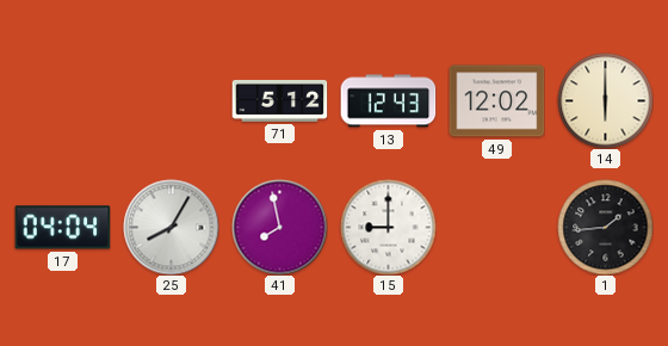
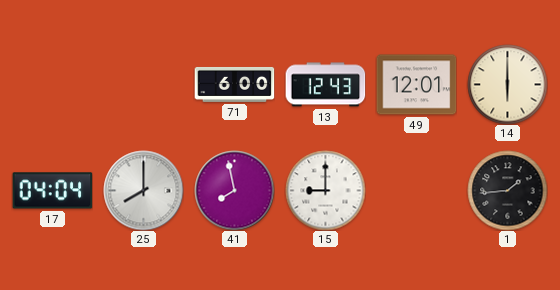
71: 5:12 -> 6:00
49: 12:02 -> 12:01
25: 8:05 -> 8:00
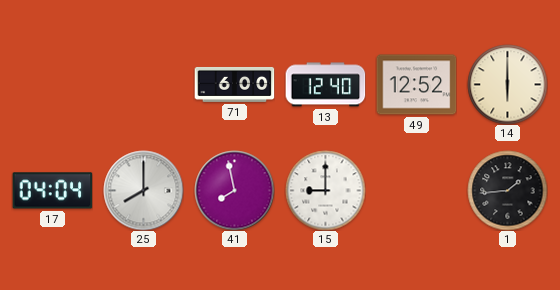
13: 12:43 -> 12:40
49: 12:01 -> 12:52
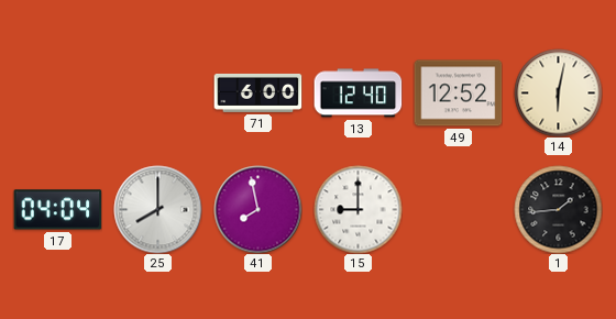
14: 6:00 -> 6:02
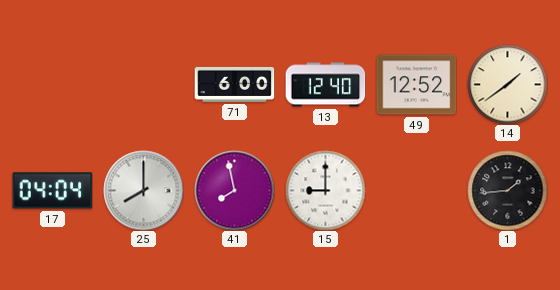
14: 6:02 -> 1:39
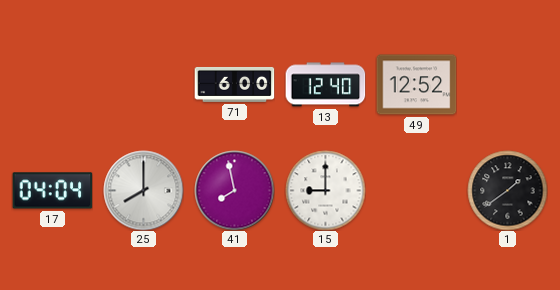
14: 1:39 -> none
1: 1:44 -> 1:39
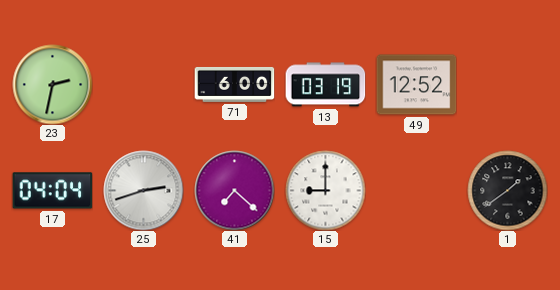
23: none -> 2:32
13: 12:40 -> 03:19
25: 8:00 -> 2:42
41: 7:58 -> 7:22
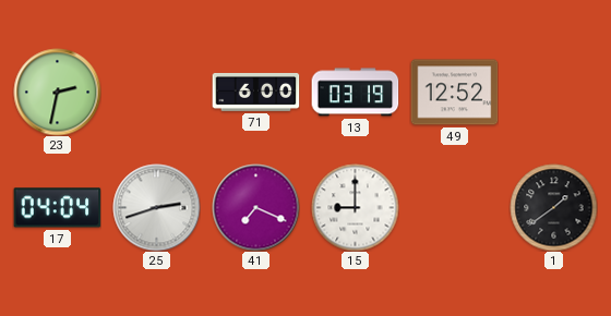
41: 7:22 -> 7:19
